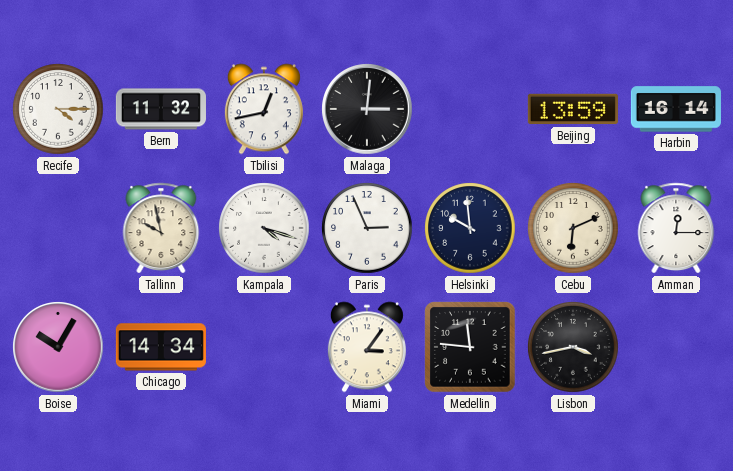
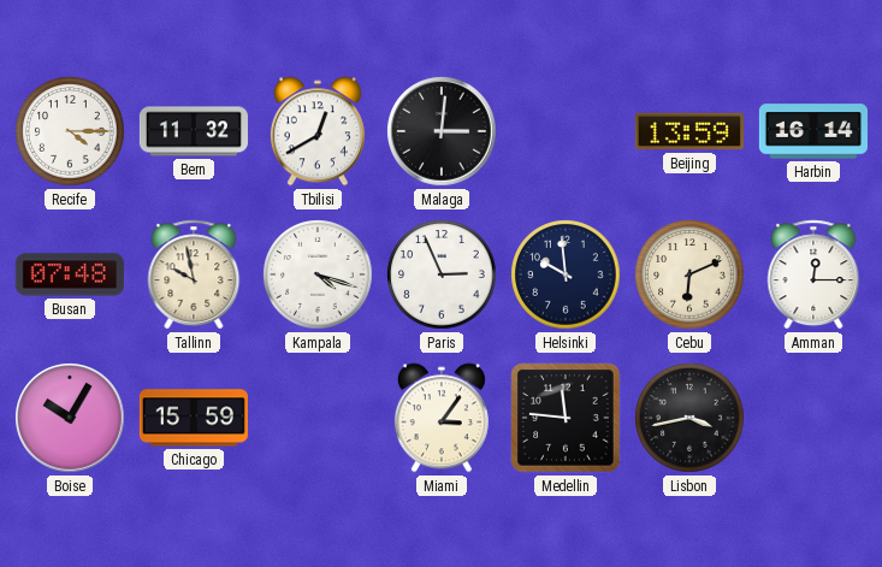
Tbilisi: 12:43 -> 12:40
Busan: none -> 07:48
Chicago: 14:34 -> 15:59
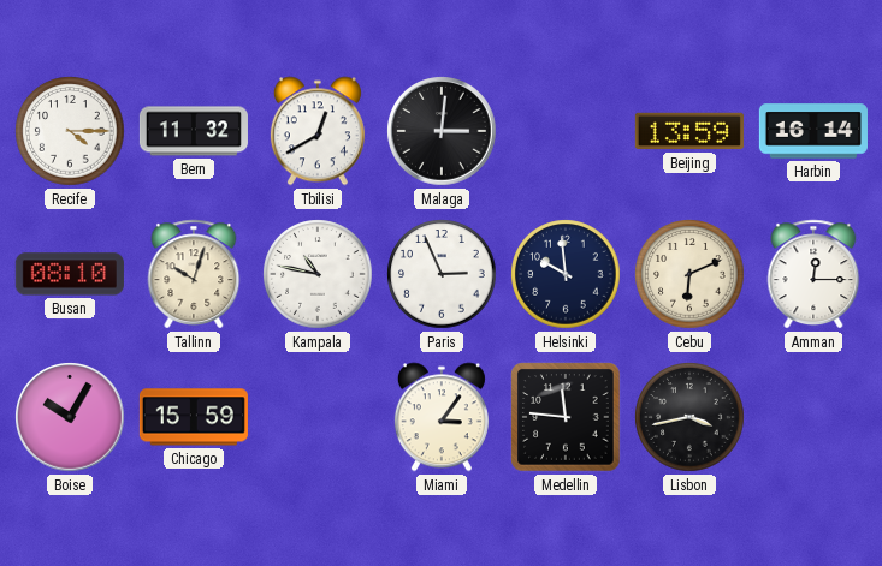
Busan: 07:48 -> 08:10
Tallinn: 9:58 -> 10:03
Kampala: 4:18 -> 10:47
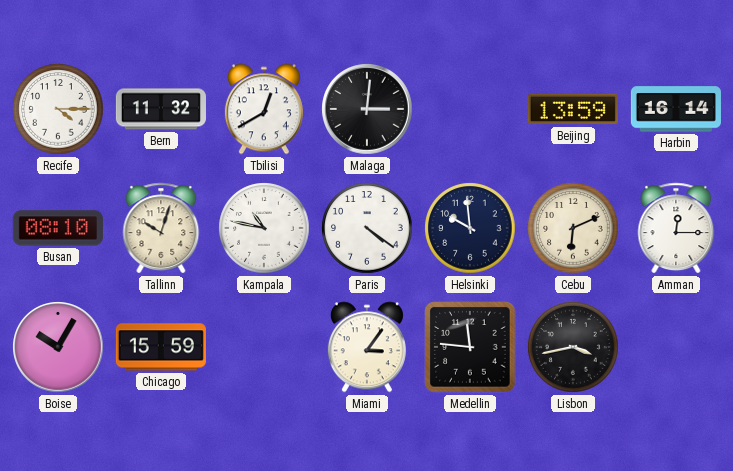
Paris: 2:56 -> 4:21
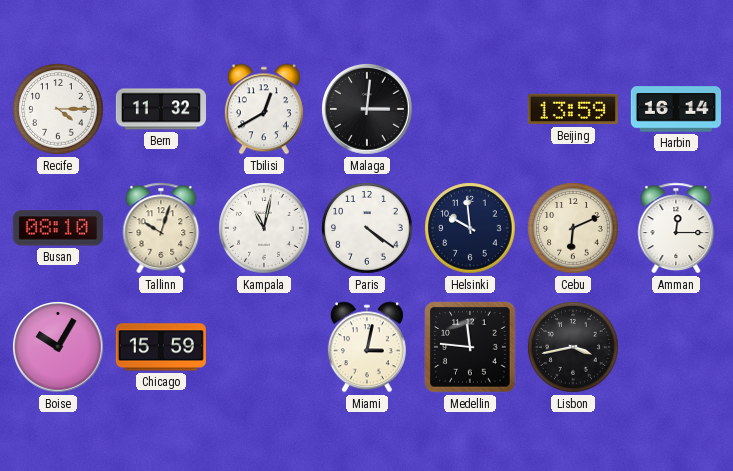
Kampala: 10:47 -> 11:02
Miami: 3:06 -> 3:02
